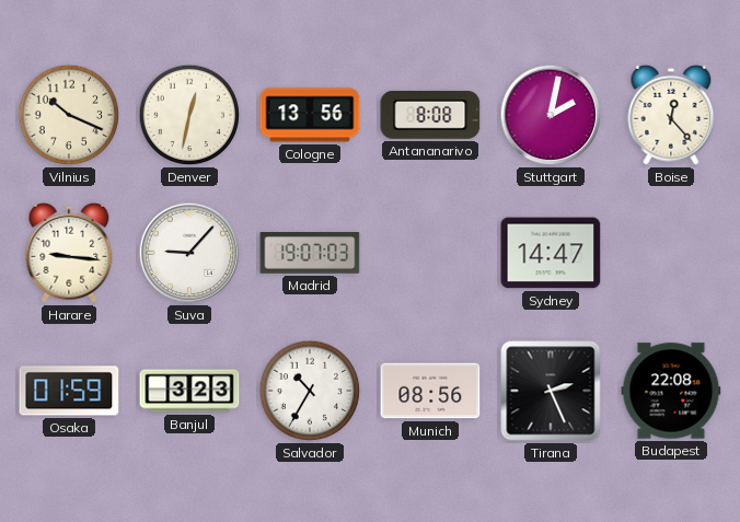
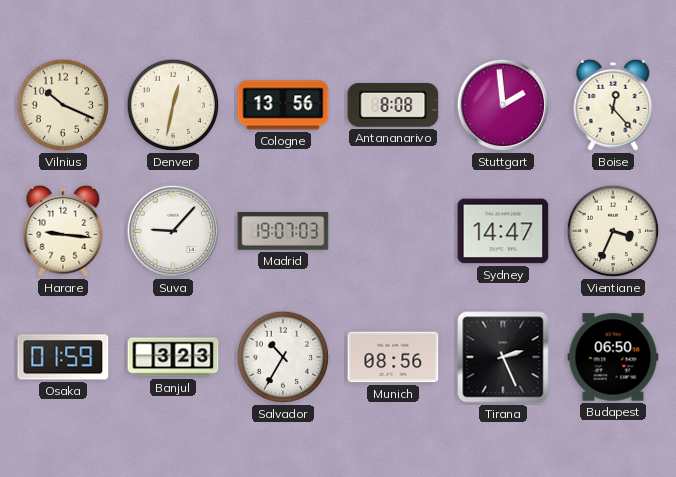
Stuttgart: 2:02 -> 1:59
Vientiane: none -> 3:34
Budapest: 22:08 -> 06:50
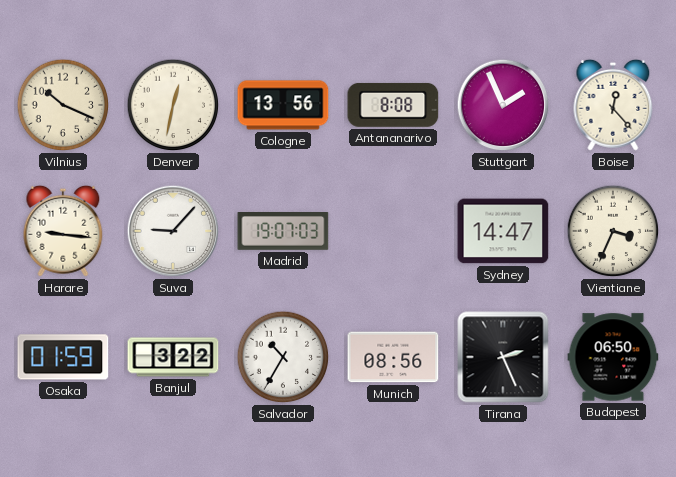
Stuttgart: 1:59 -> 1:56
Banjul: 3:23 -> 3:22
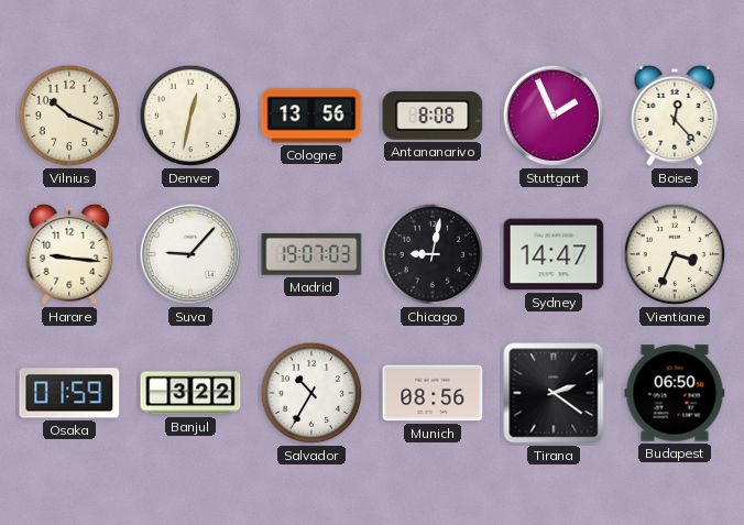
Chicago: none -> 9:02
Tirana: 2:26 -> 2:21
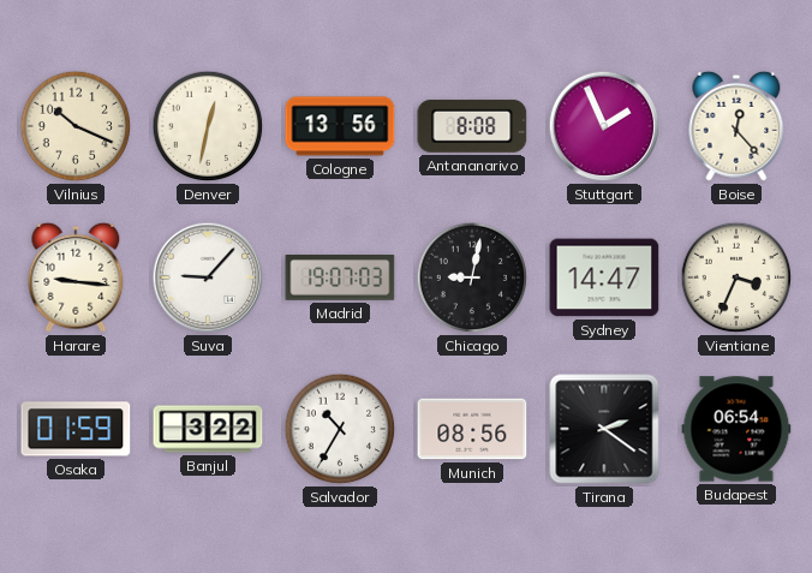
Budapest: 06:50 -> 06:54
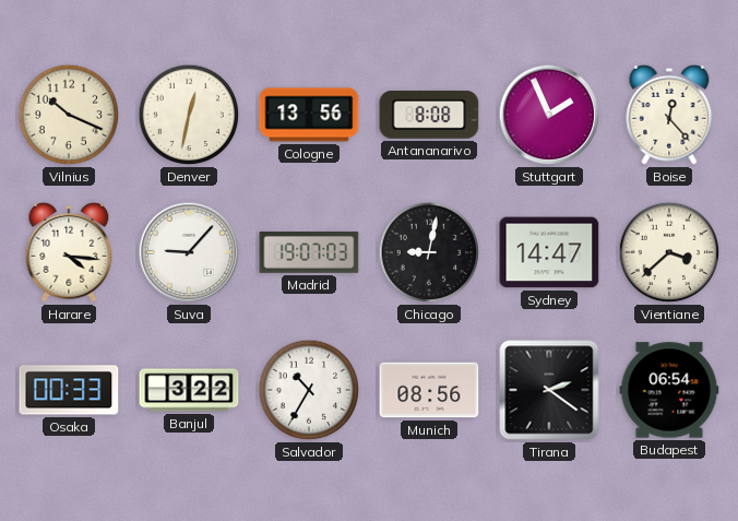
Harare: 9:16 -> 4:16
Vientiane: 3:34 -> 3:38
Osaka: 01:59 -> 00:33
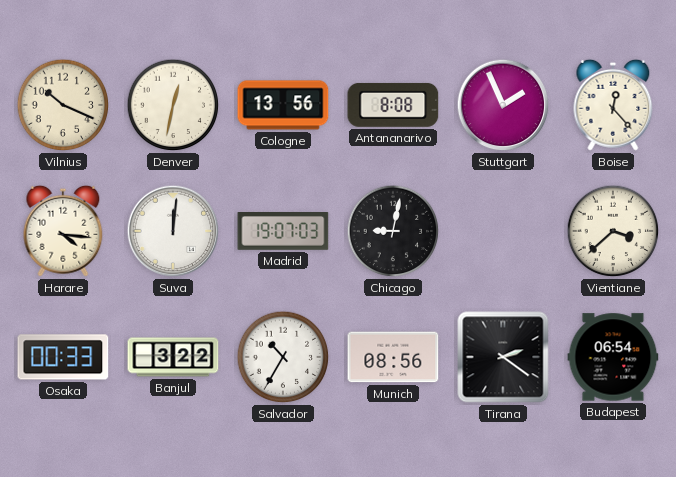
Suva: 9:07 -> 12:01
Sydney: 14:47 -> none
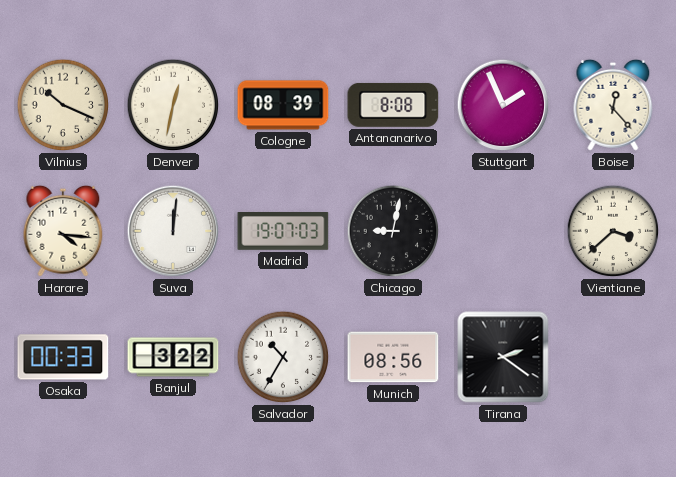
Cologne: 13:56 -> 08:39
Budapest: 06:54 -> none
